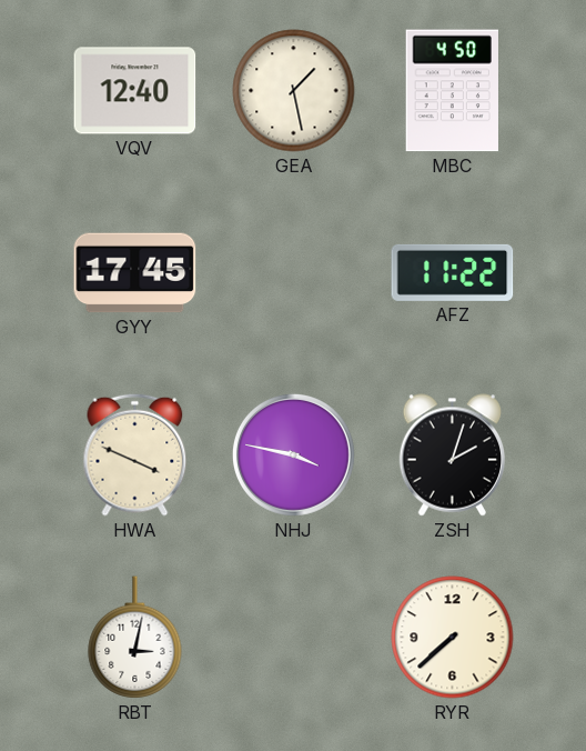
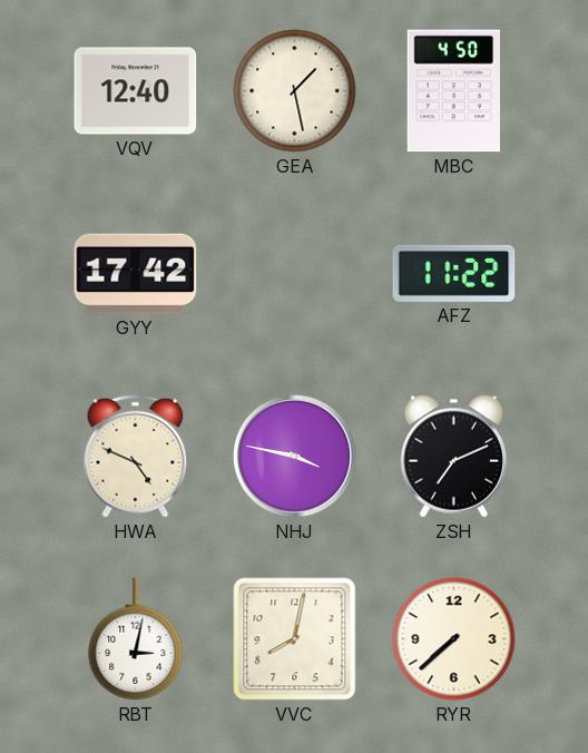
GYY: 17:45 -> 17:42
HWA: 3:49 -> 4:49
ZSH: 2:03 -> 7:11
VVC: none -> 8:02
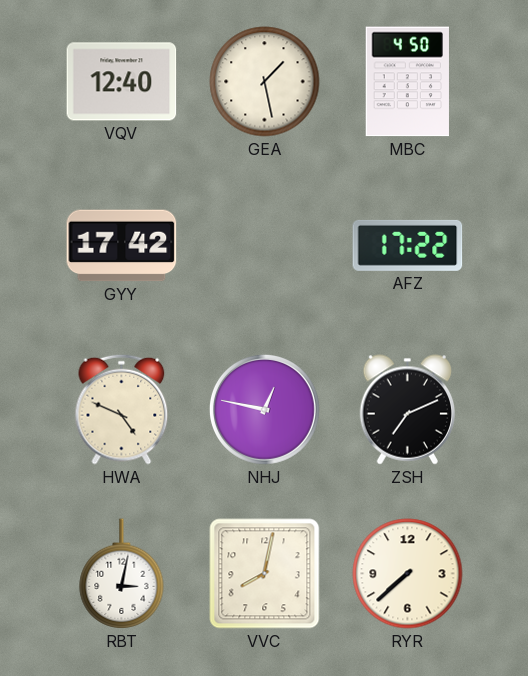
AFZ: 11:22 -> 17:22
NHJ: 3:47 -> 12:47
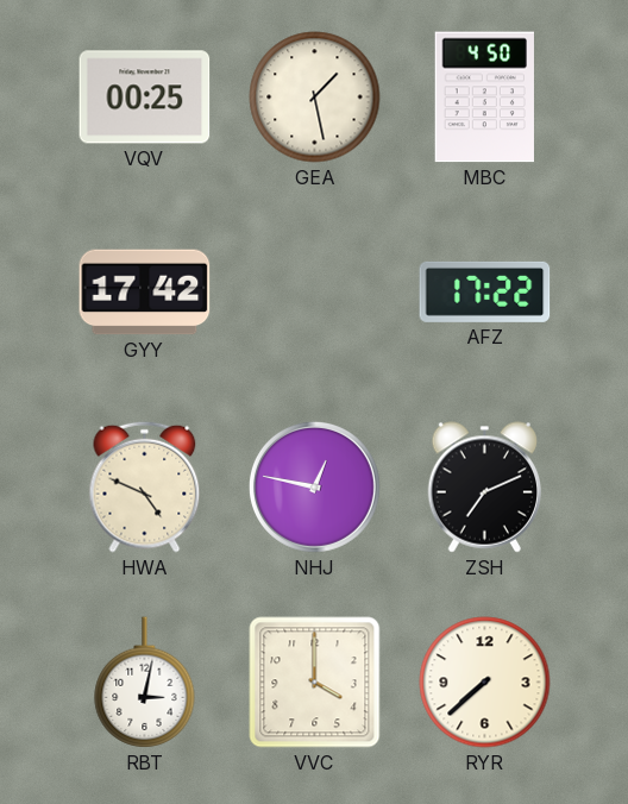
VQV: 12:40 -> 00:25
VVC: 8:02 -> 4:00
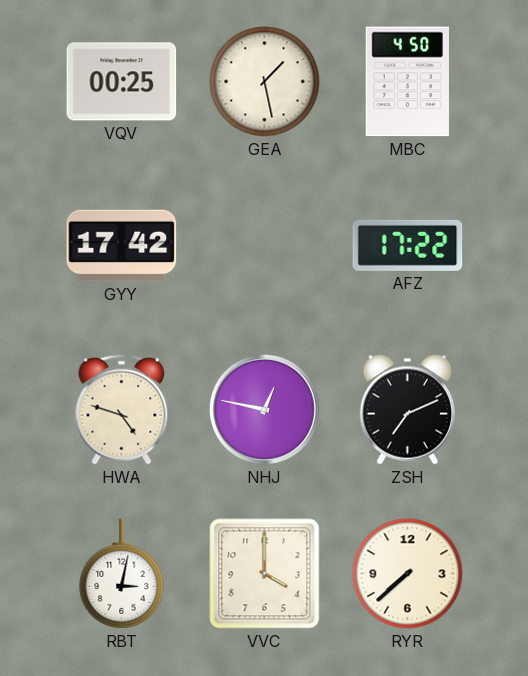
HWA: 4:49 -> 4:48
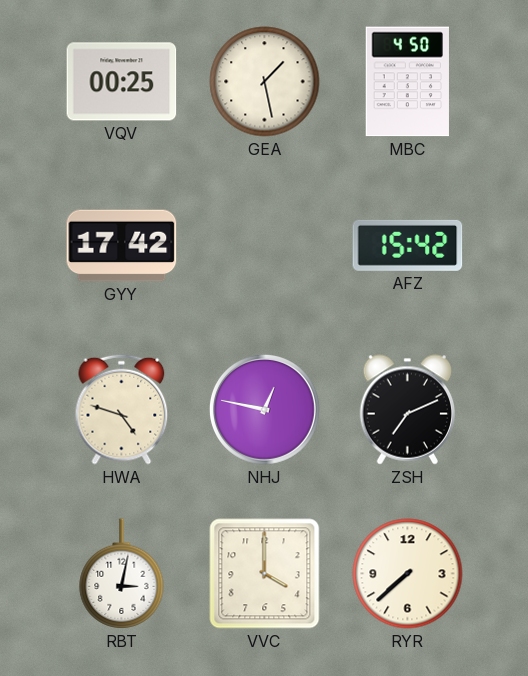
AFZ: 17:22 -> 15:42
